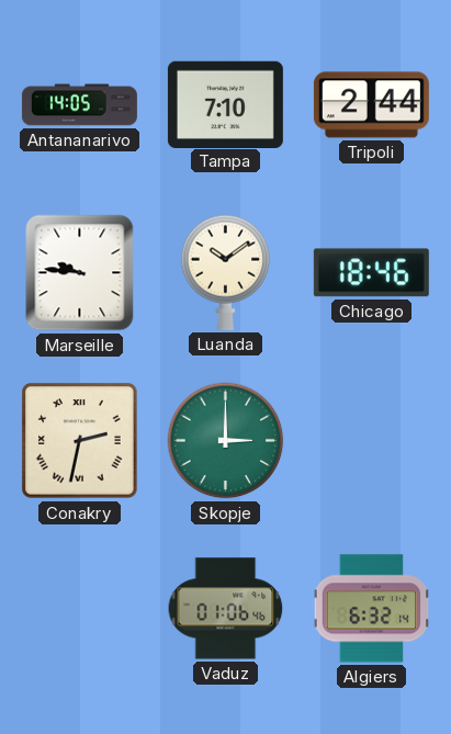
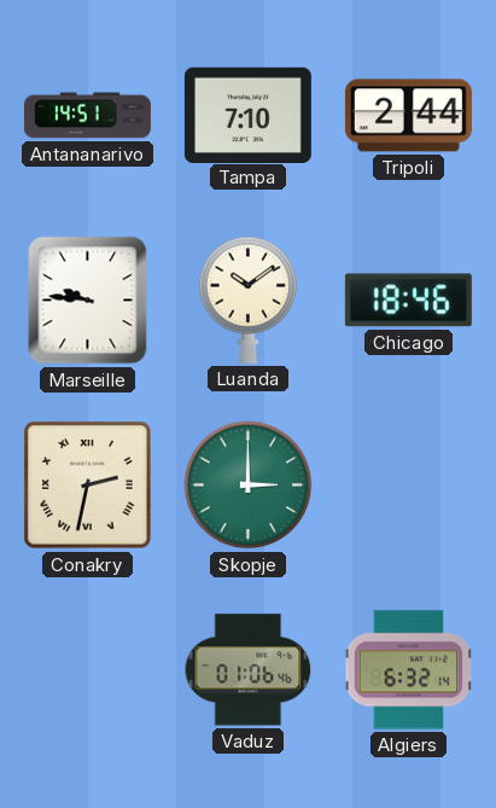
Antananarivo: 14:05 -> 14:51
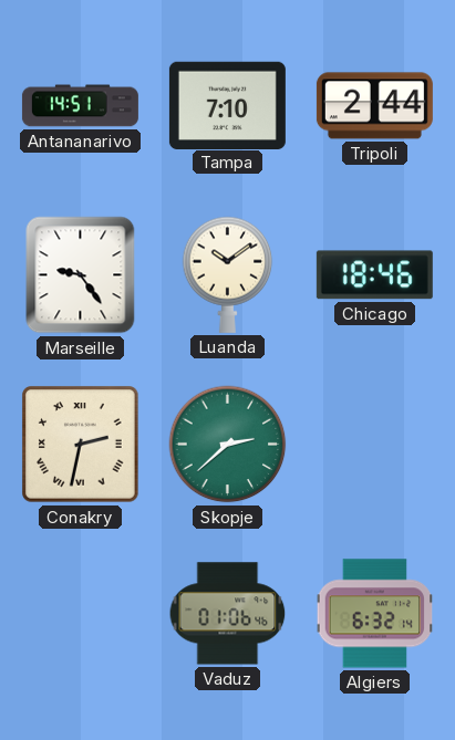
Marseille: 9:46 -> 9:24
Skopje: 3:00 -> 2:38
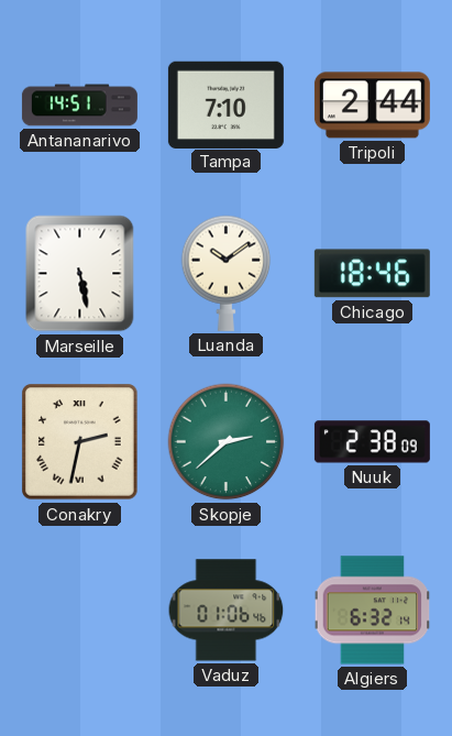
Marseille: 9:24 -> 5:28
Nuuk: none -> 2:38
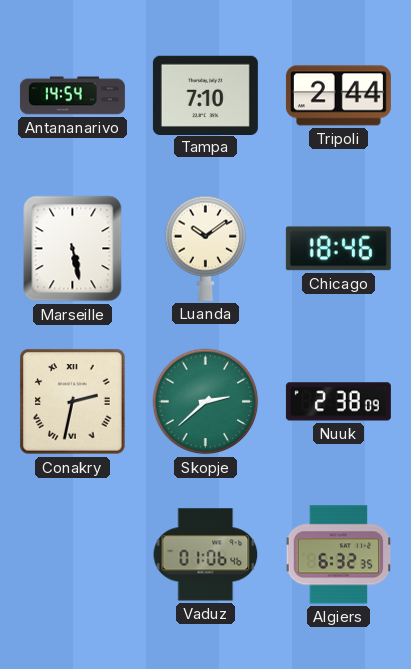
Antananarivo: 14:51 -> 14:54
Algiers: 6:32:14 -> 6:32:35
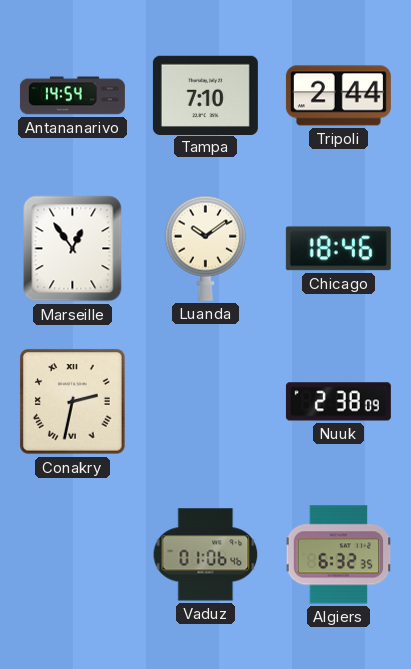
Marseille: 5:28 -> 12:54
Skopje: 2:38 -> none
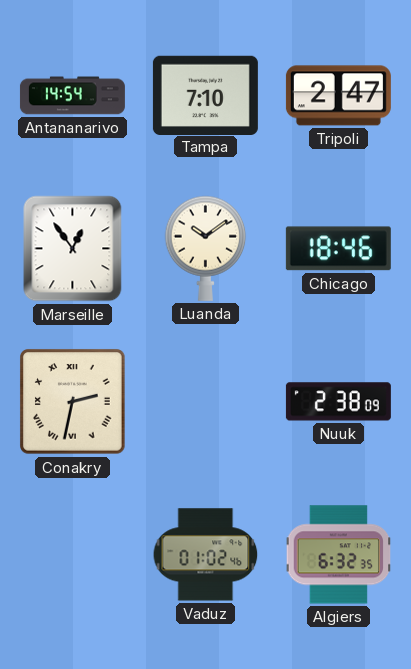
Tripoli: 2:44 -> 2:47
Vaduz: 01:06 -> 01:02
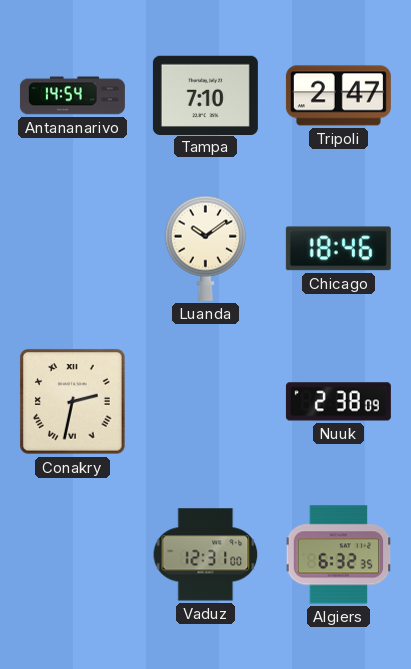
Marseille: 12:54 -> none
Vaduz: 01:02 -> 12:31
